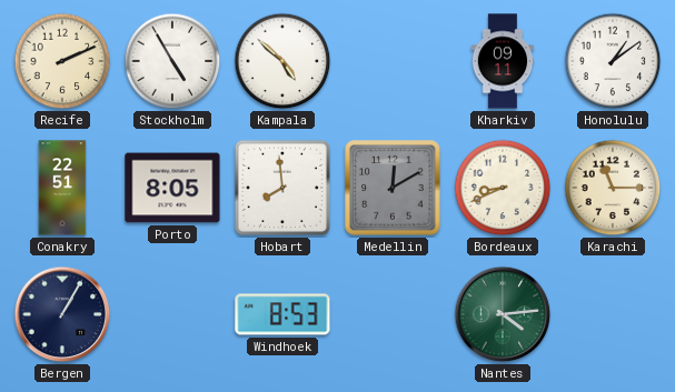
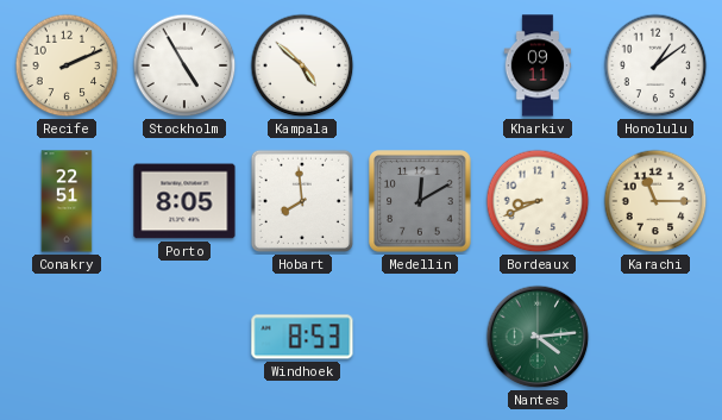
Bergen: 1:05 -> none
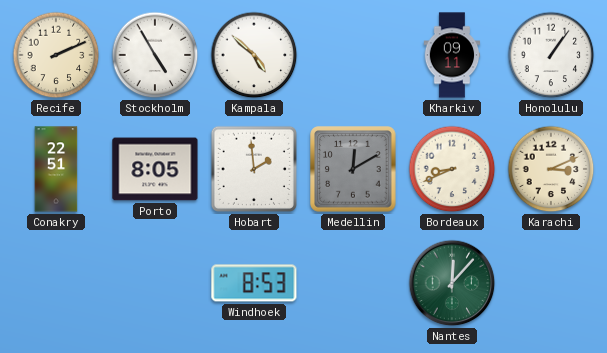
Honolulu: 1:09 -> 1:06
Hobart: 7:59 -> 1:59
Karachi: 11:15 -> 3:11
Nantes: 4:14 -> 12:07
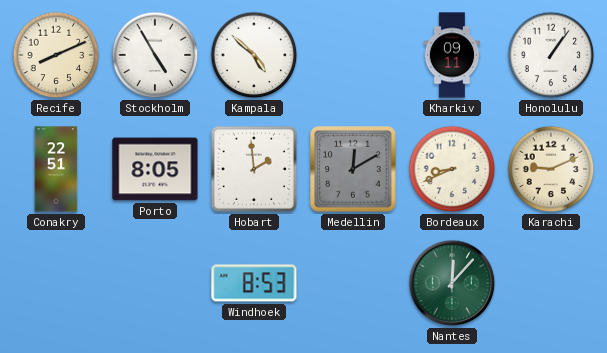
Recife: 2:11 -> 8:11
Karachi: 3:11 -> 9:11
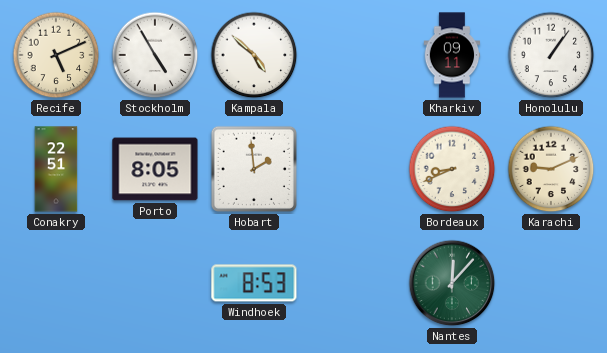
Recife: 8:11 -> 5:11
Medellin: 12:10 -> none
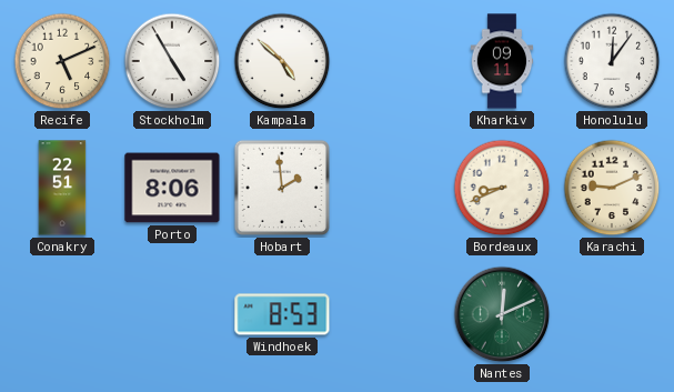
Honolulu: 1:06 -> 12:06
Porto: 8:05 -> 8:06
Nantes: 12:07 -> 12:11
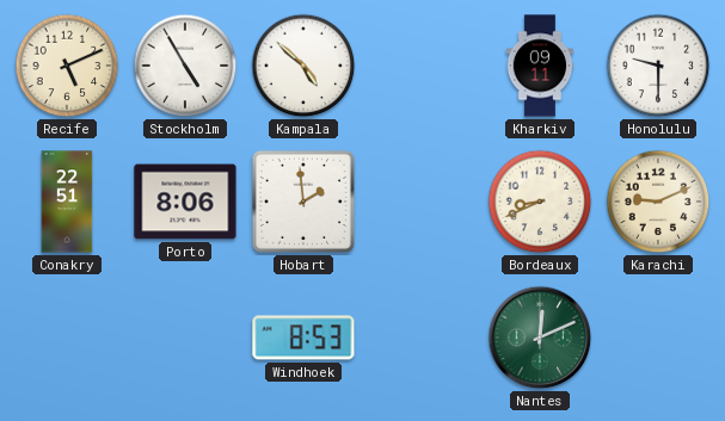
Honolulu: 12:06 -> 9:30
